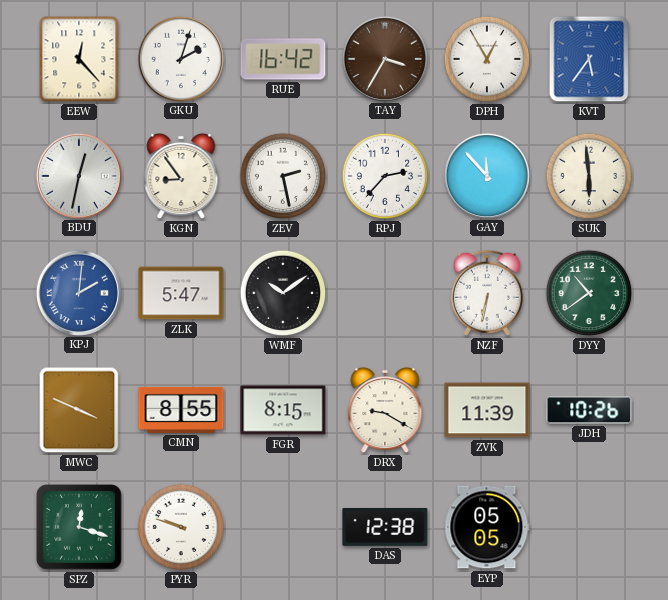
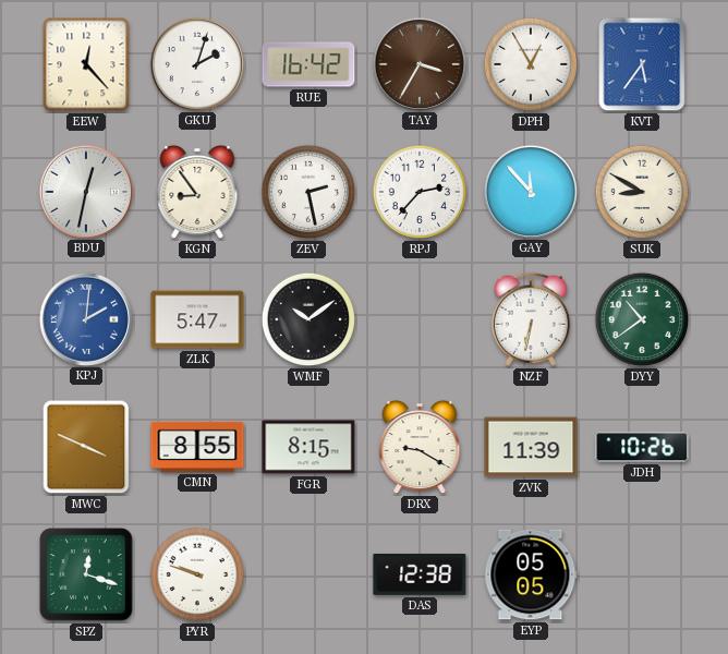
SUK: 5:59 -> 8:50
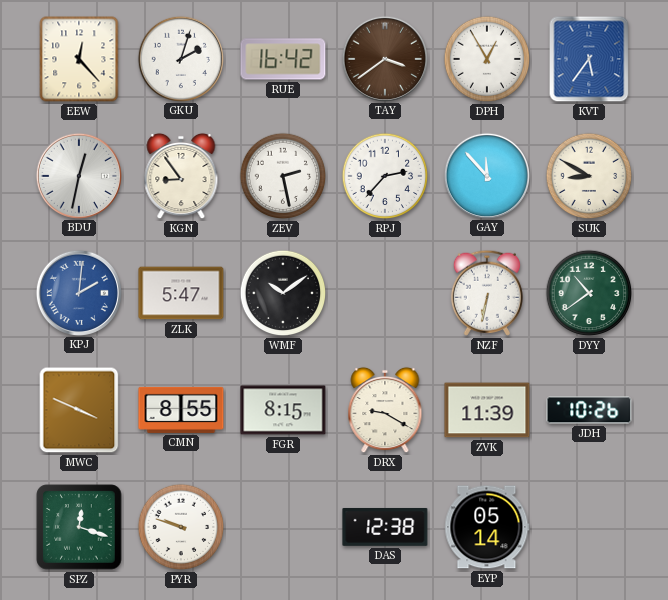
TAY: 3:35 -> 3:39
EYP: 05:05 -> 05:14
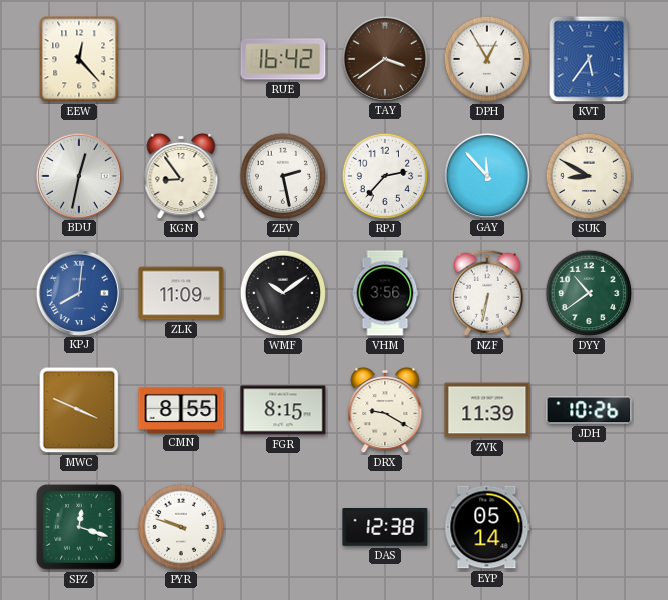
GKU: 2:03 -> none
KPJ: 2:01 -> 8:01
ZLK: 5:47 -> 11:09
VHM: none -> 3:56
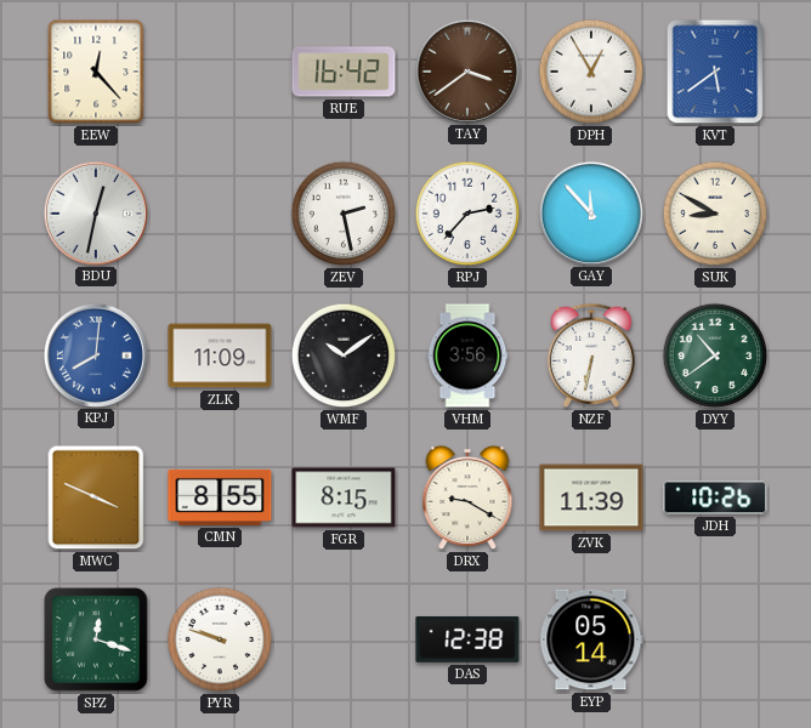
KVT: 5:36 -> 5:39
KGN: 8:54 -> none
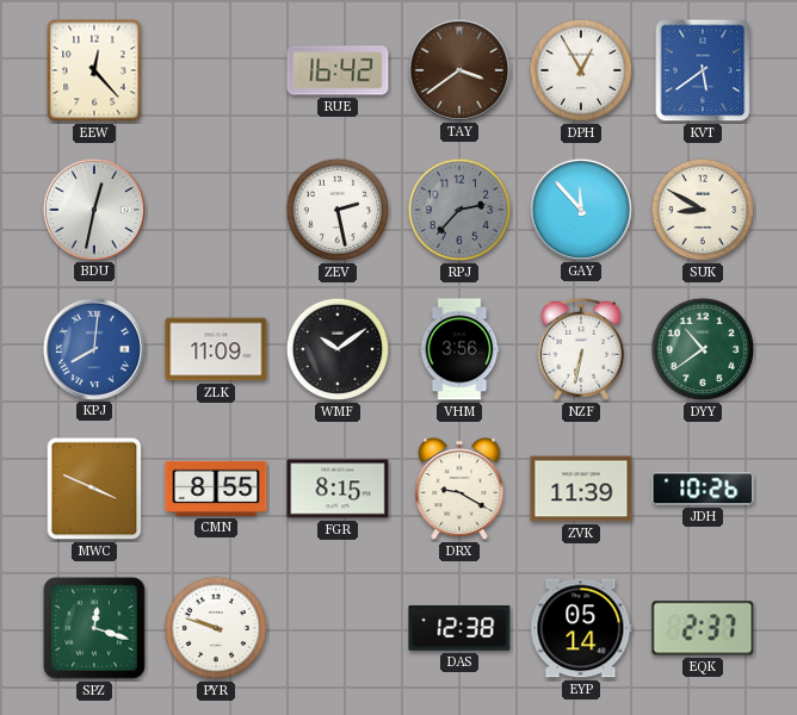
RPJ dial: white -> grey
EQK: none -> 2:37
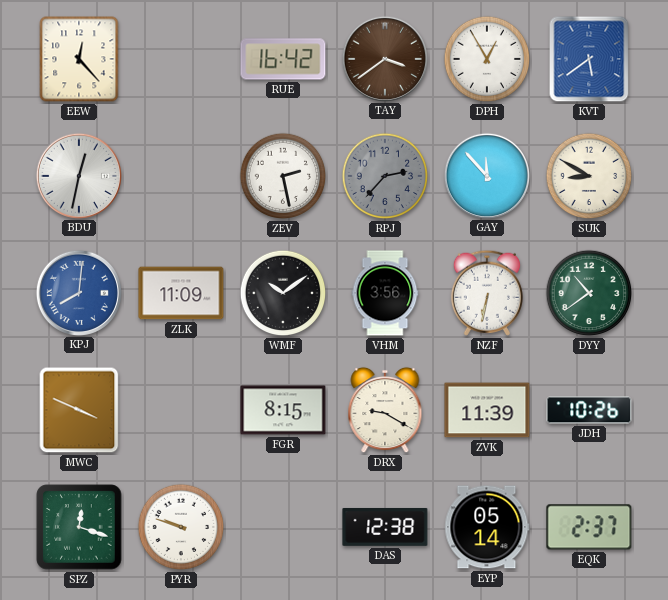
CMN: 8:55 -> none
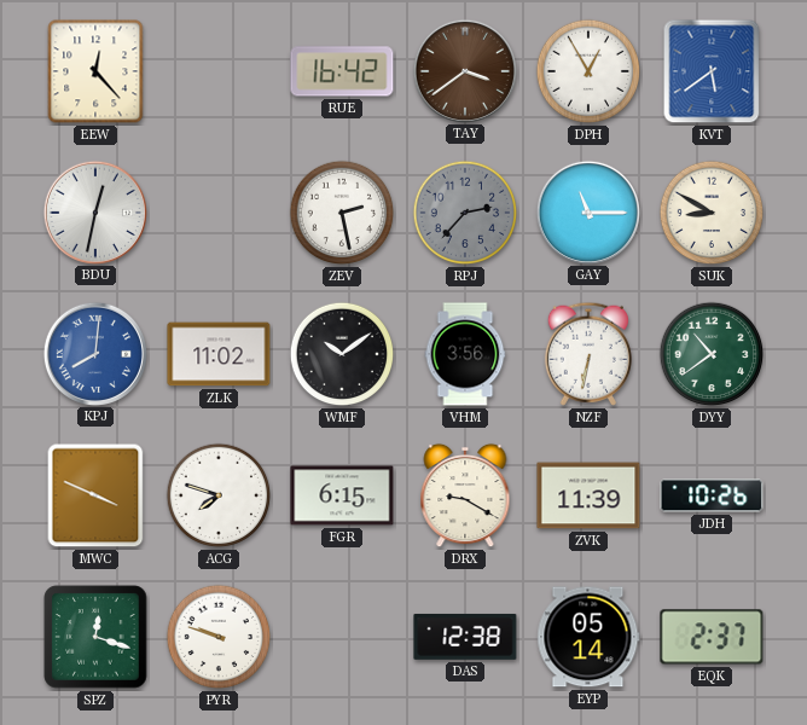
GAY: 11:53 -> 11:15
ZLK: 11:09 -> 11:02
ACG: none -> 7:48
FGR: 8:15 -> 6:15
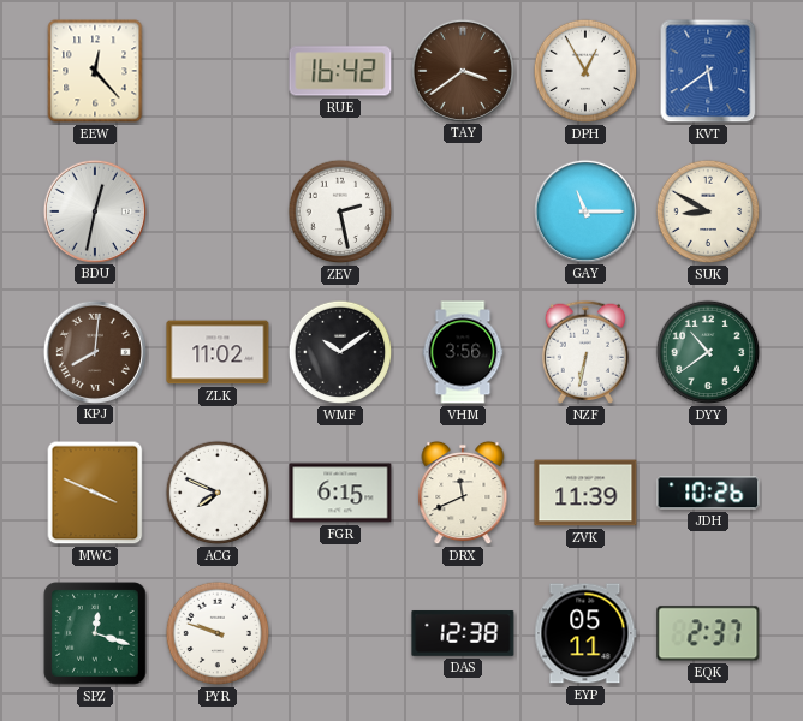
RPJ: 2:37 -> none
KPJ dial: blue -> brown
ACG: 7:48 -> 7:49
DRX: 9:20 -> 11:41
EYP: 05:14 -> 05:11
